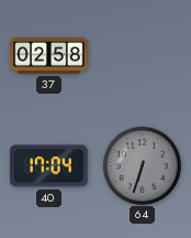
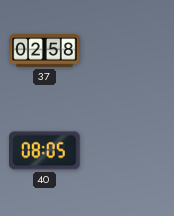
40: 17:04 -> 08:05
64: 6:33 -> none
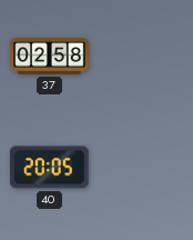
40: 08:05 -> 20:05
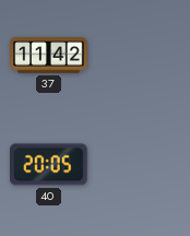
37: 02:58 -> 11:42
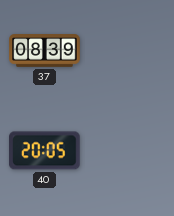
37: 11:42 -> 08:39
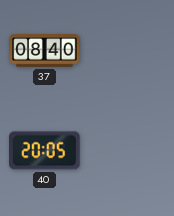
37: 08:39 -> 08:40
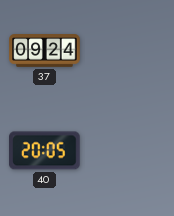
37: 08:40 -> 09:24
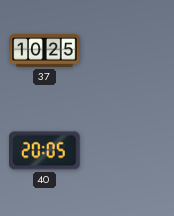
37: 09:24 -> 10:25
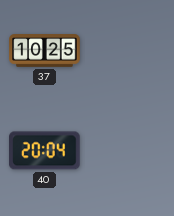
40: 20:05 -> 20:04
